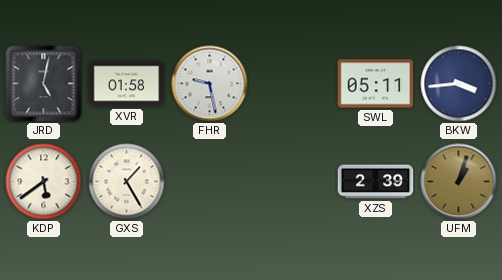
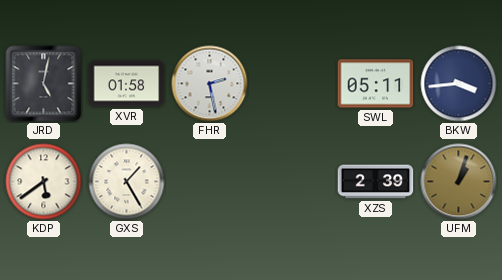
FHR: 9:28 -> 2:28
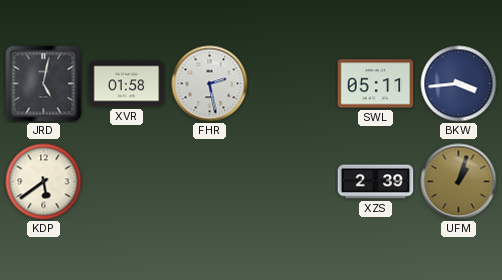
GXS: 1:25 -> none
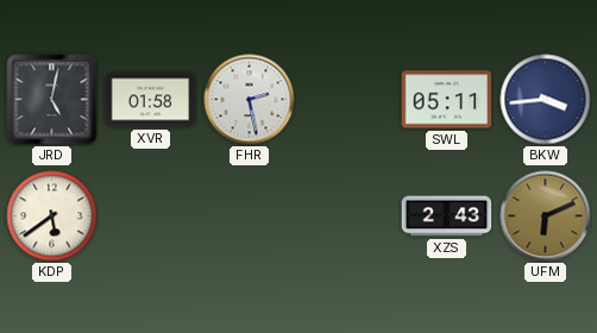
XZS: 2:39 -> 2:43
UFM: 1:03 -> 6:11
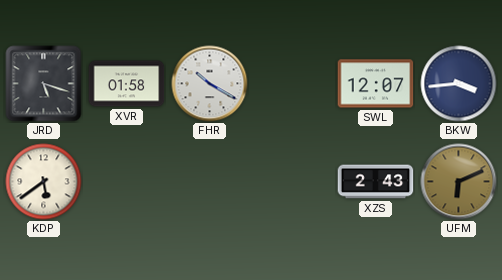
JRD: 5:02 -> 5:18
FHR: 2:28 -> 10:20
SWL: 05:11 -> 12:07
